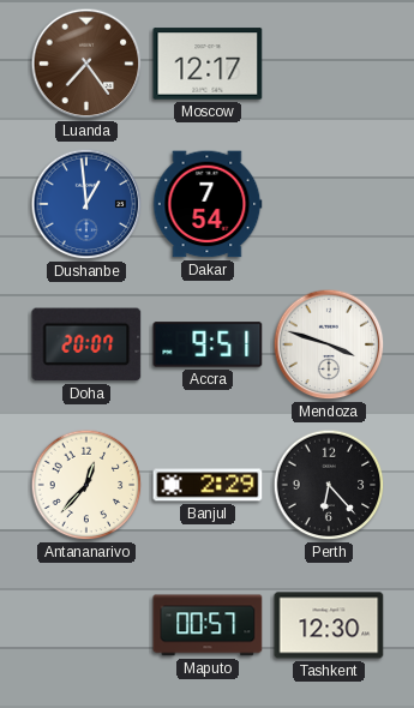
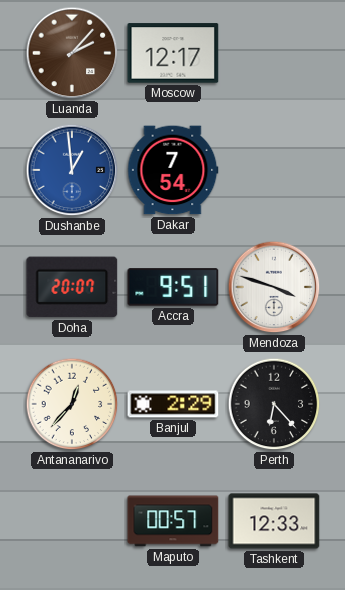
Luanda: 7:24 -> 2:07
Tashkent: 12:30 -> 12:33
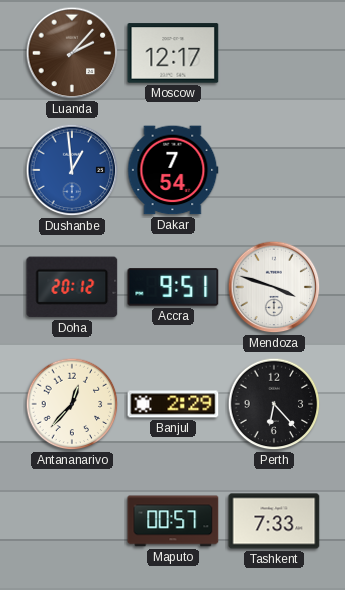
Doha: 20:07 -> 20:12
Tashkent: 12:33 -> 7:33
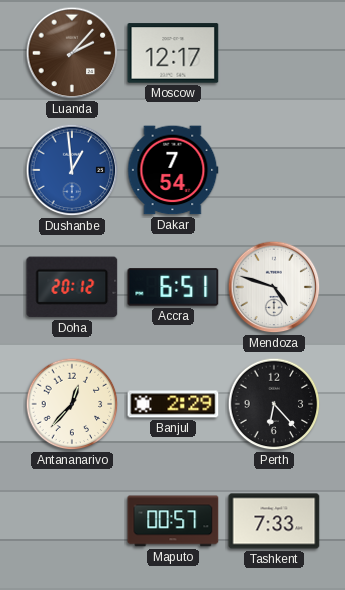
Accra: 9:51 -> 6:51
Mendoza: 3:48 -> 4:48
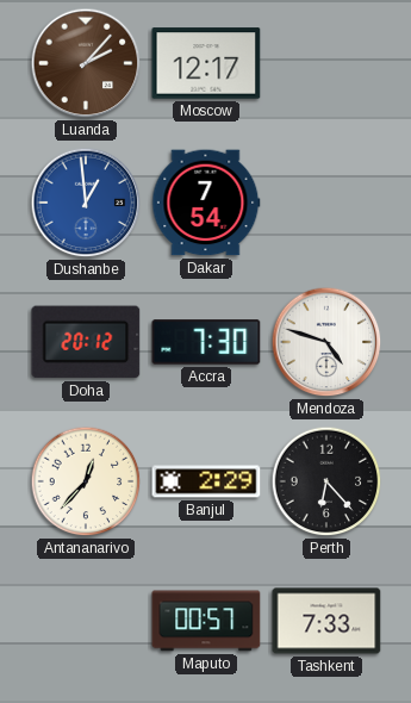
Accra: 6:51 -> 7:30
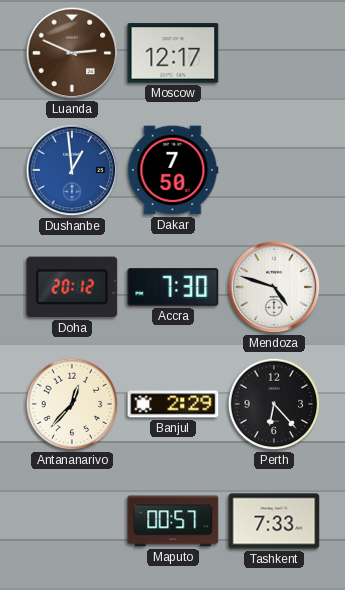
Luanda: 2:07 -> 2:49
Dakar: 7:54 -> 7:50
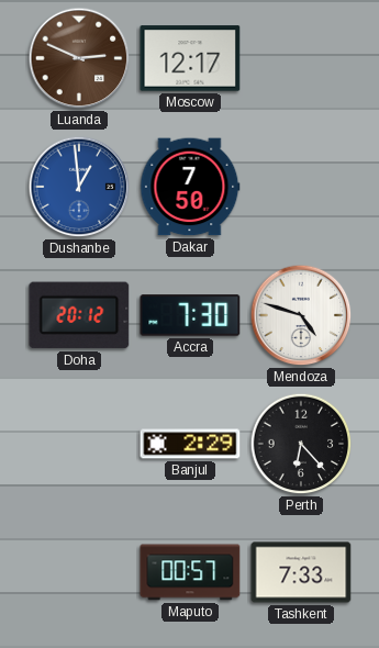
Antananarivo: 12:37 -> none
